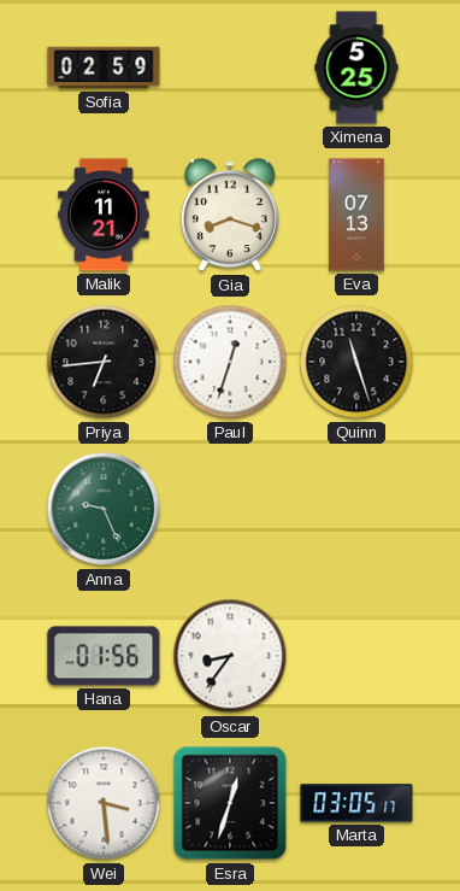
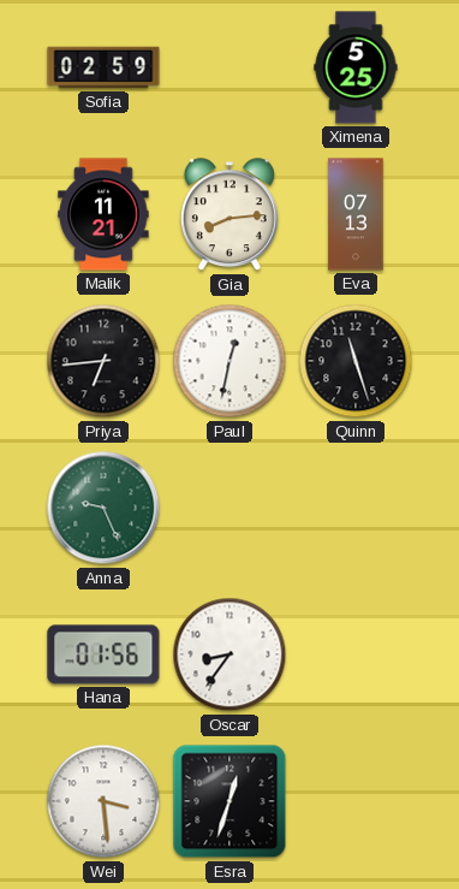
Gia: 8:18 -> 8:14
Paul: 12:33 -> 12:32
Marta: 03:05 -> none
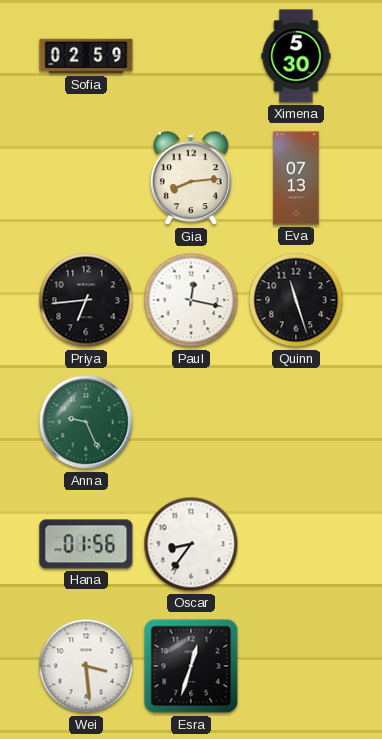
Ximena: 5:25 -> 5:30
Malik: 11:21 -> none
Paul: 12:32 -> 12:17
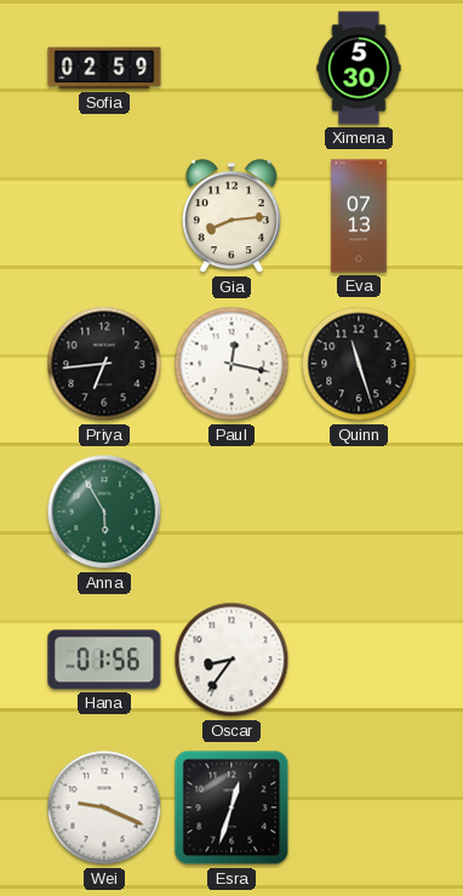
Anna: 9:26 -> 5:55
Wei: 3:29 -> 9:19
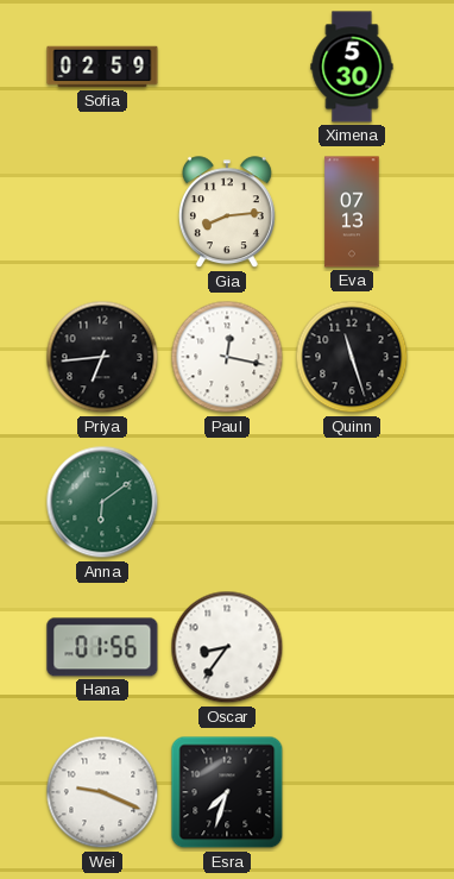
Anna: 5:55 -> 6:09
Esra: 12:33 -> 7:33
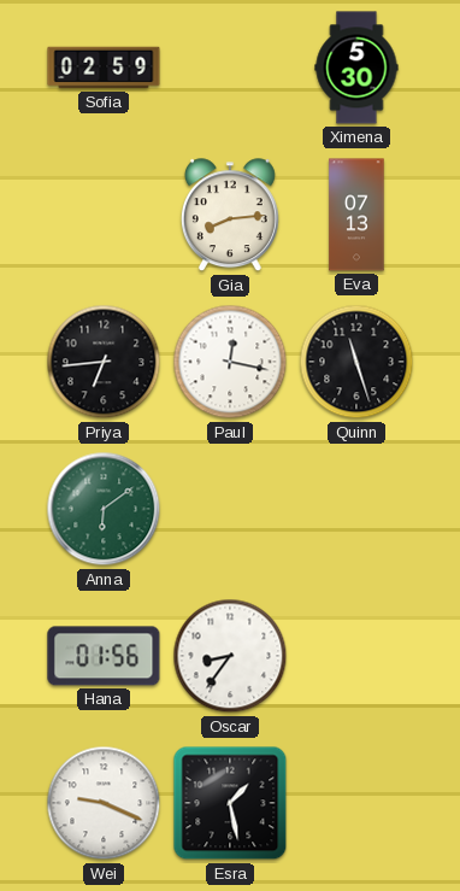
Esra: 7:33 -> 1:28
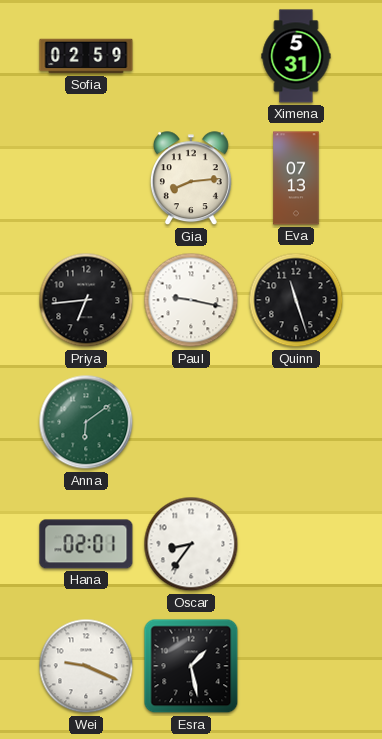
Ximena: 5:30 -> 5:31
Paul: 12:17 -> 9:17
Hana: 01:56 -> 02:01
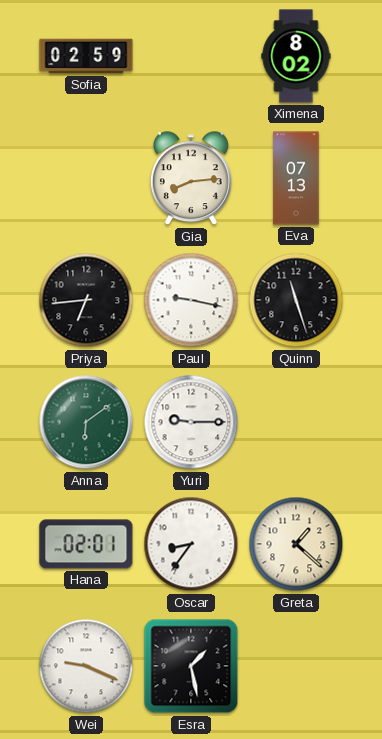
Ximena: 5:31 -> 8:02
Yuri: none -> 9:15
Greta: none -> 1:22
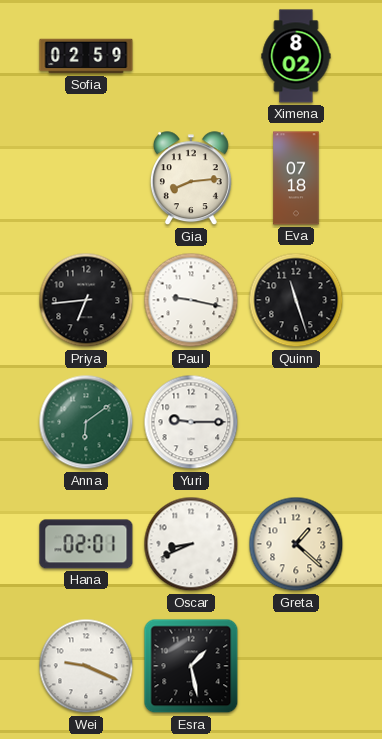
Eva: 07:13 -> 07:18
Oscar: 8:36 -> 8:41
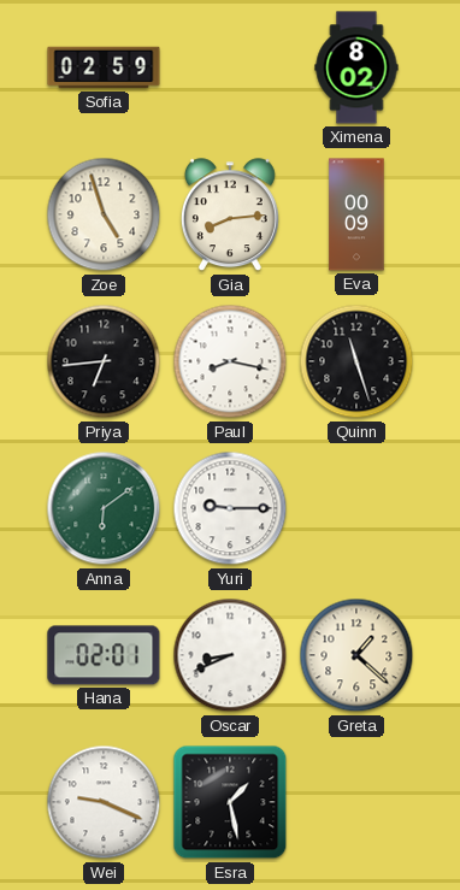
Zoe: none -> 4:57
Eva: 07:18 -> 00:09
Paul: 9:17 -> 8:17
